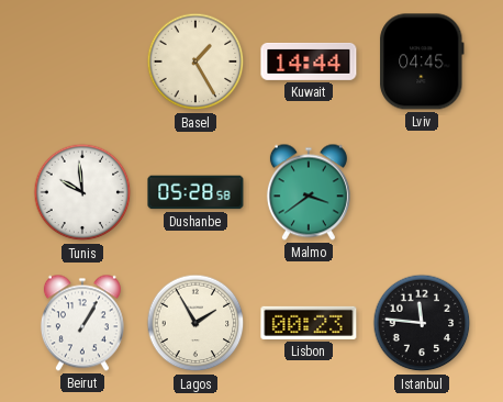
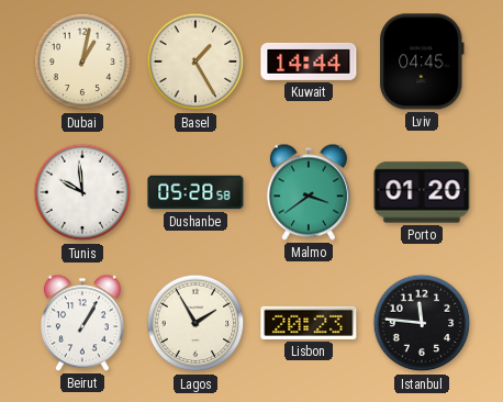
Dubai: none -> 1:02
Porto: none -> 01:20
Lisbon: 00:23 -> 20:23
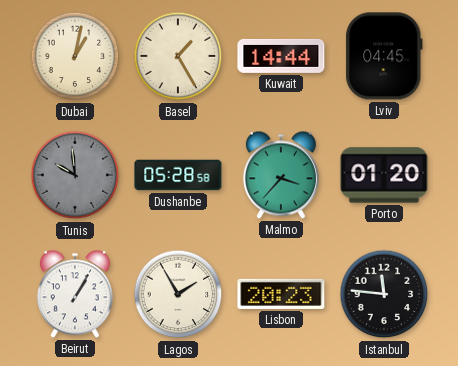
Tunis dial: white -> grey
Malmo: 3:39 -> 3:37
